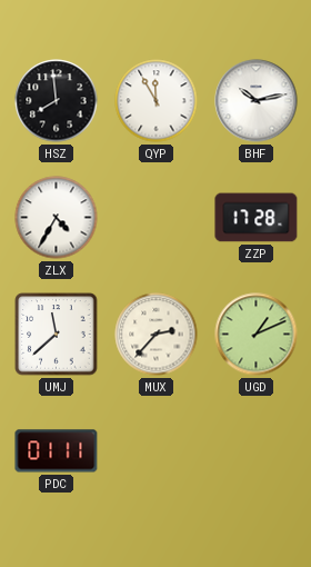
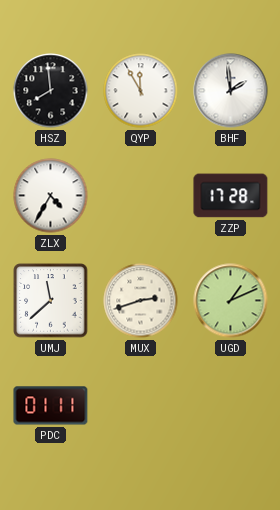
BHF: 10:13 -> 1:59
MUX: 2:37 -> 2:42
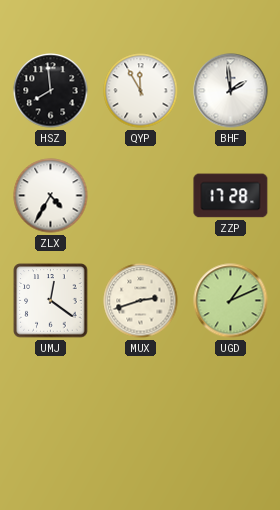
UMJ: 11:38 -> 12:21
PDC: 01:11 -> none
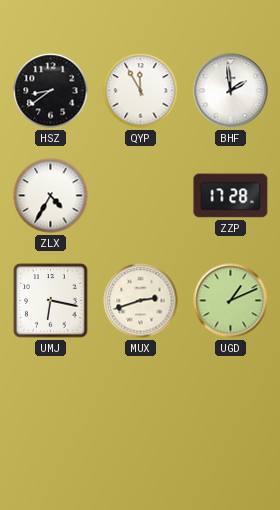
HSZ: 7:59 -> 8:39
UMJ: 12:21 -> 6:17
